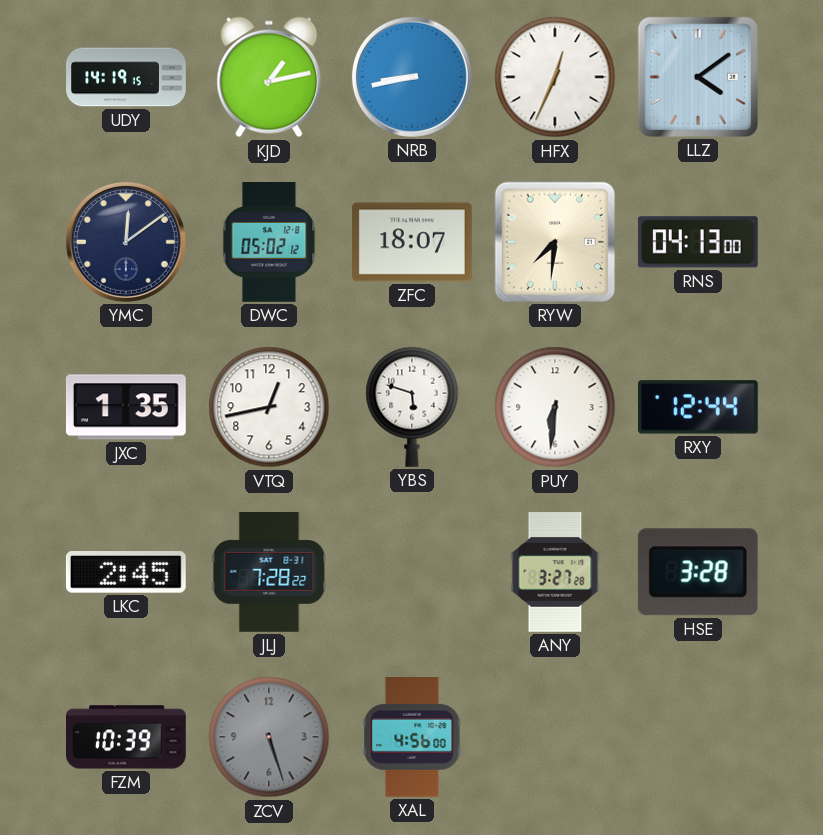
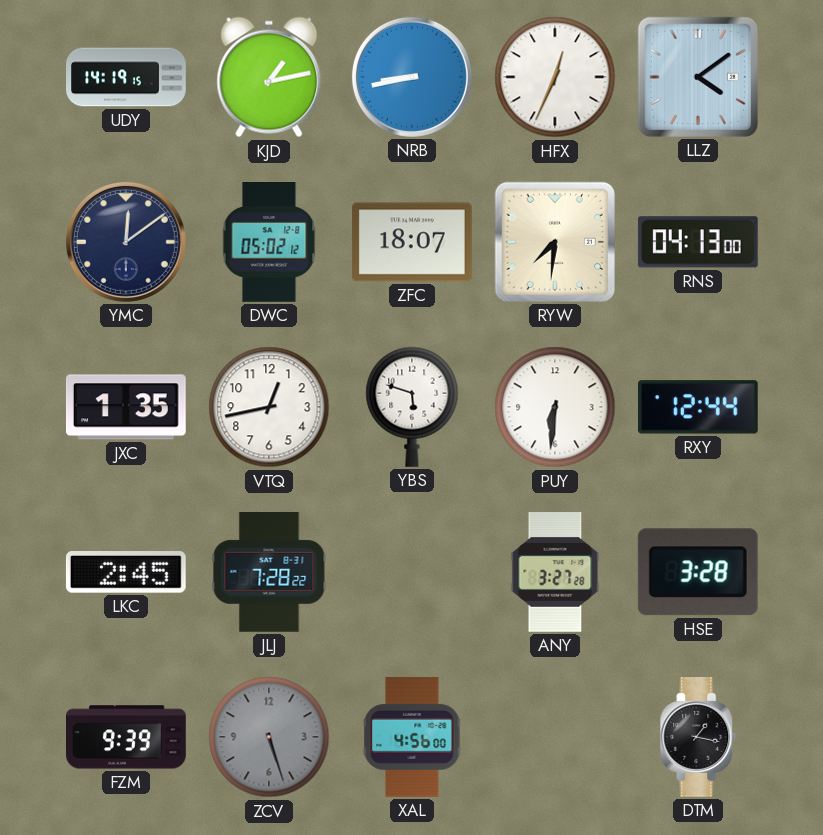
FZM: 10:39 -> 9:39
DTM: none -> 1:17
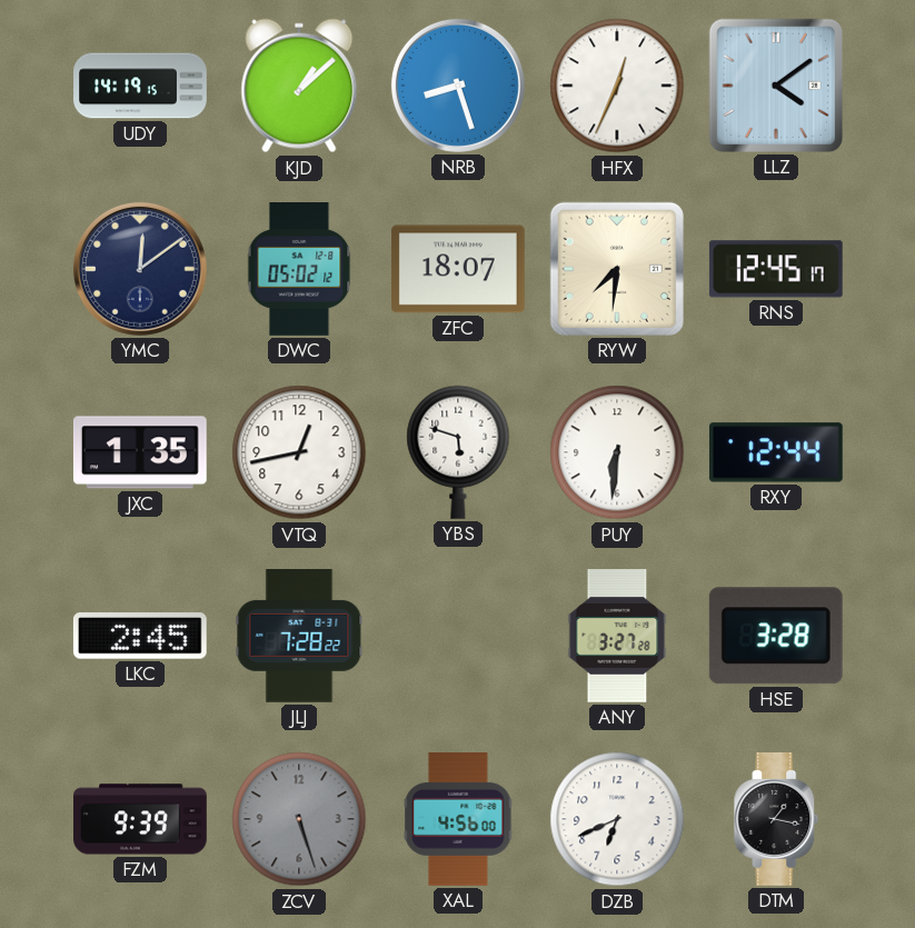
KJD: 1:13 -> 1:08
NRB: 8:43 -> 8:27
RNS: 04:13 -> 12:45
DZB: none -> 6:41
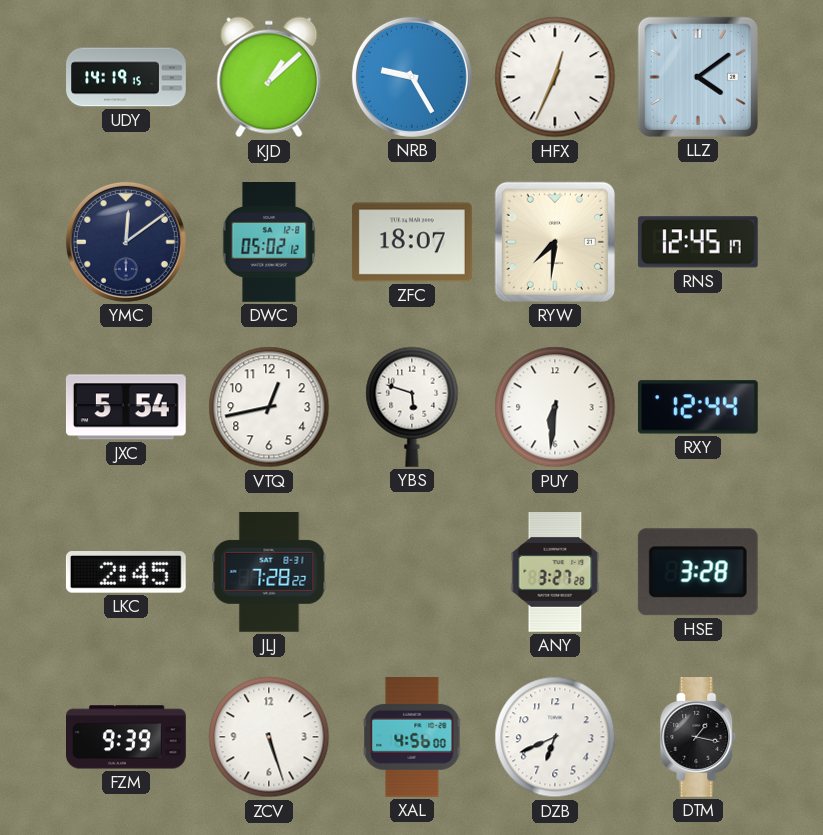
NRB: 8:27 -> 9:25
JXC: 1:35 -> 5:54
ZCV dial: grey -> white
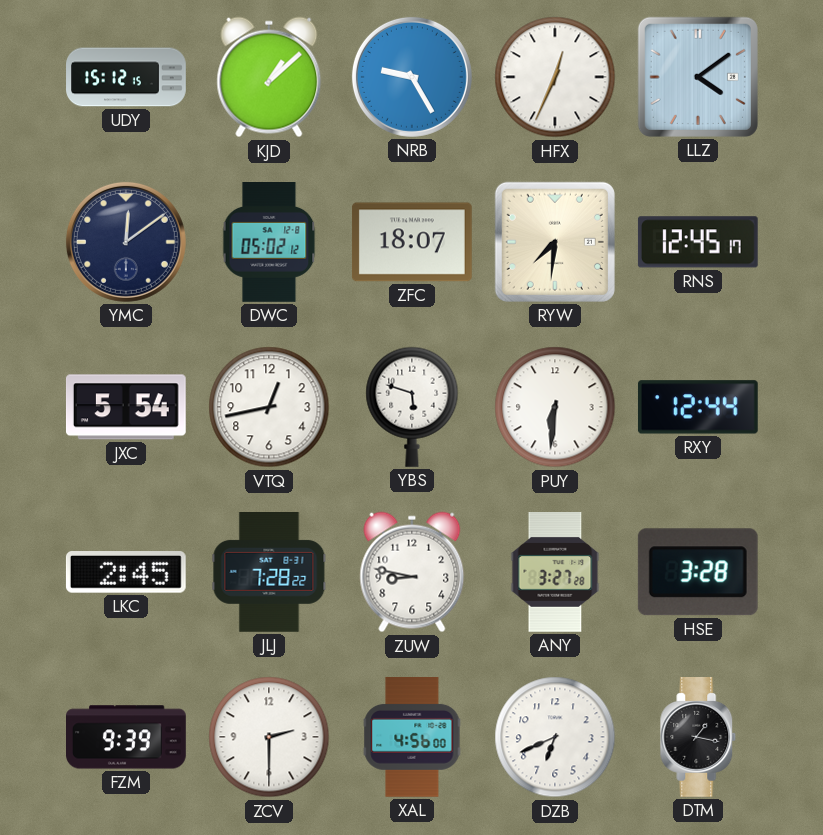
UDY: 14:19 -> 15:12
ZUW: none -> 8:47
ZCV: 5:27 -> 2:30
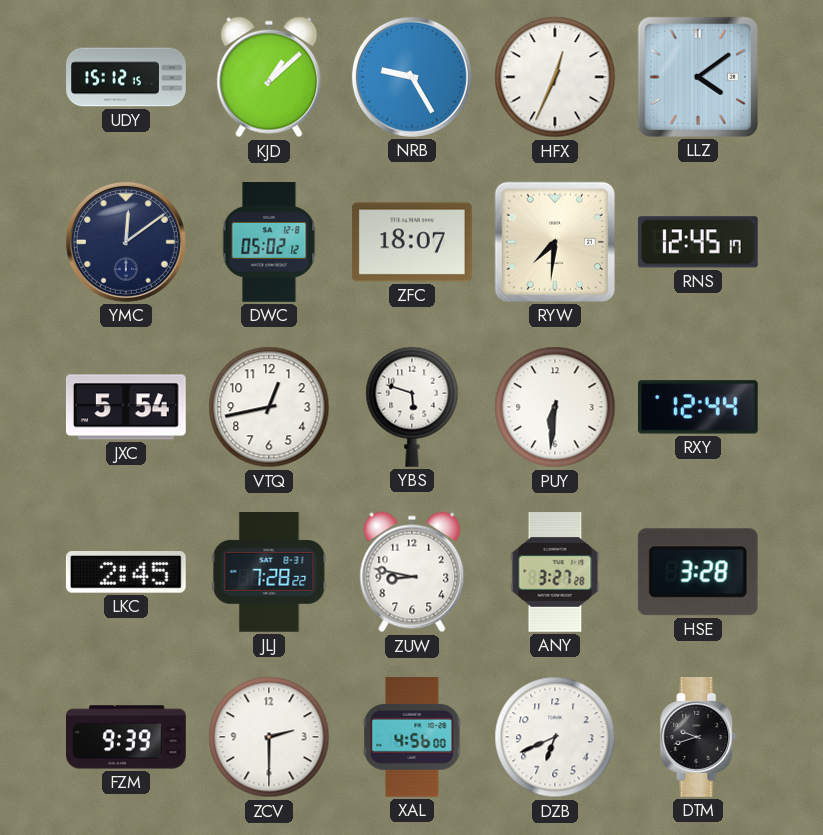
DTM: 1:17 -> 9:42
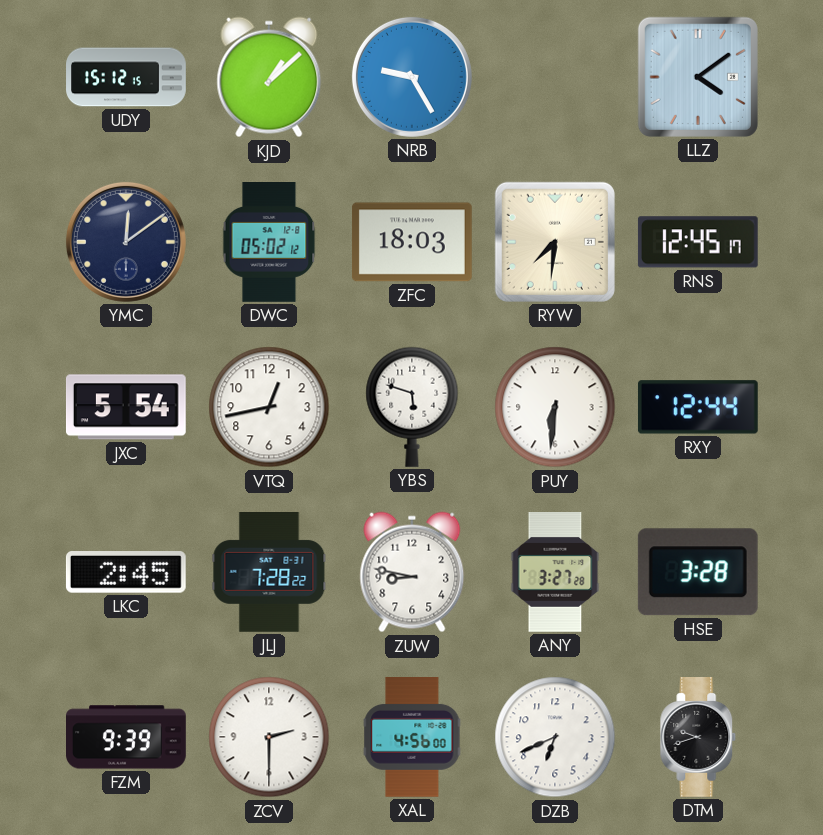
HFX: 12:34 -> none
ZFC: 18:07 -> 18:03
